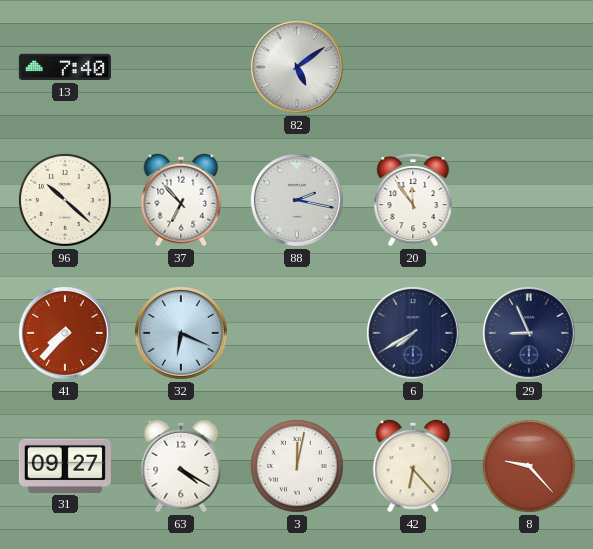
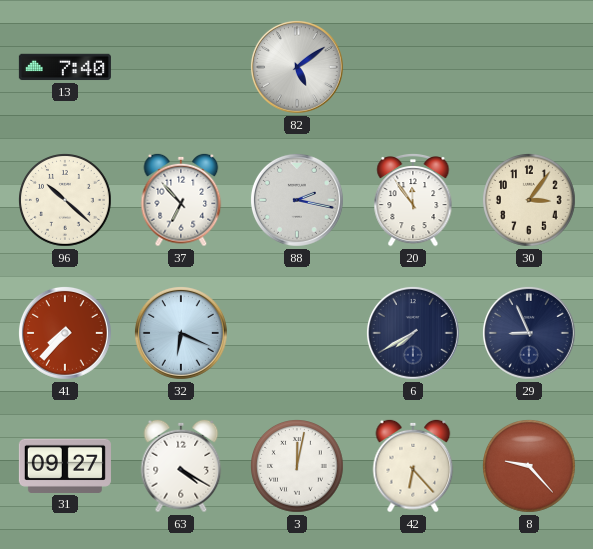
30: none -> 3:06
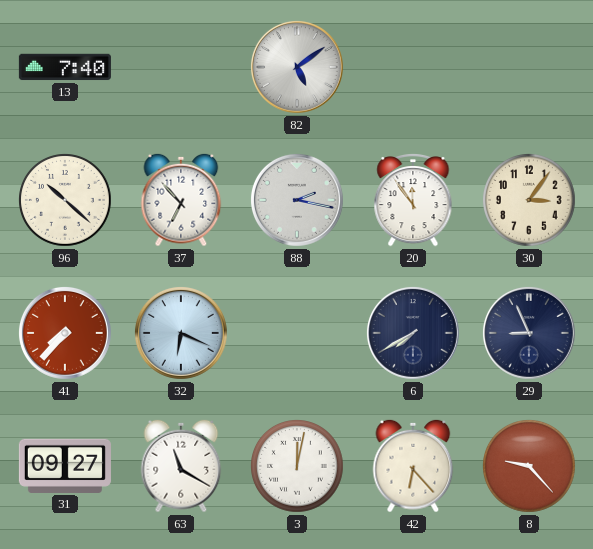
63: 4:20 -> 11:20
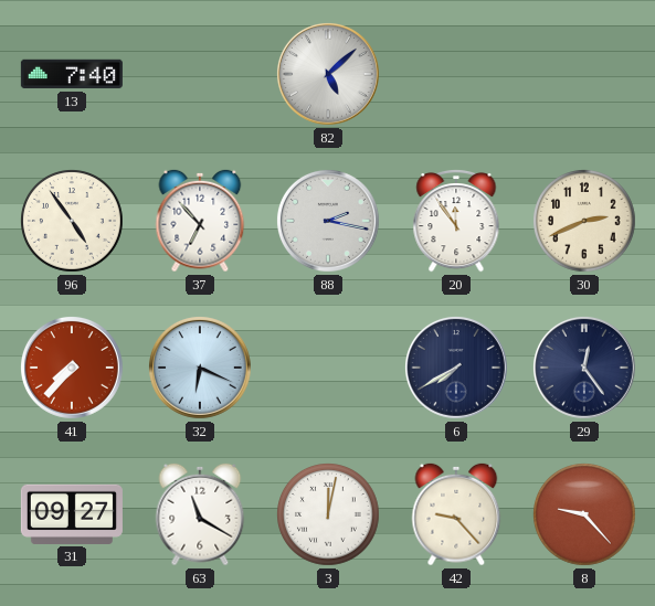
82: 5:09 -> 5:08
96: 10:22 -> 4:54
30: 3:06 -> 2:41
29: 8:56 -> 12:24
42: 6:23 -> 9:23
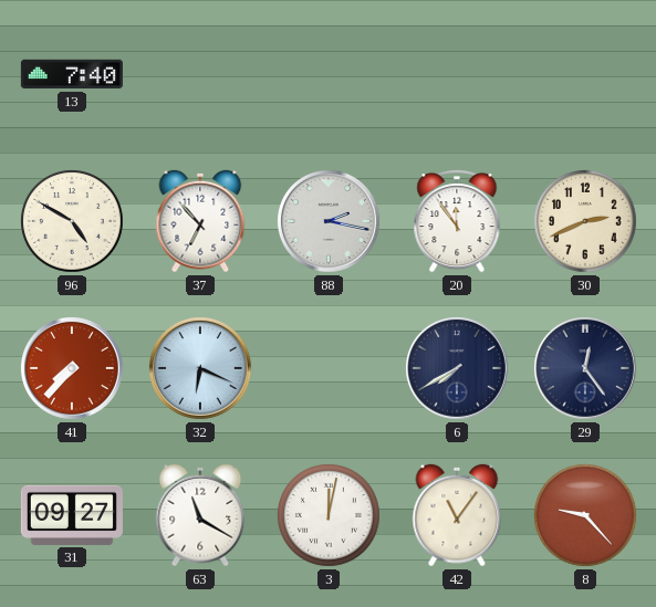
82: 5:08 -> none
96: 4:54 -> 4:50
42: 9:23 -> 11:06
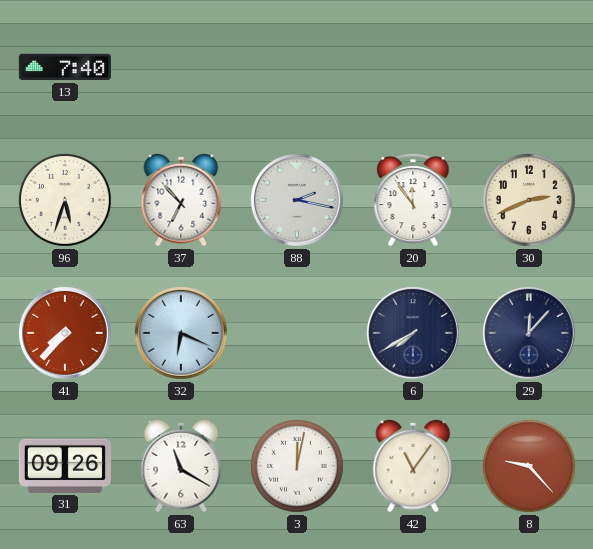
96: 4:50 -> 5:33
29: 12:24 -> 12:07
31: 09:27 -> 09:26
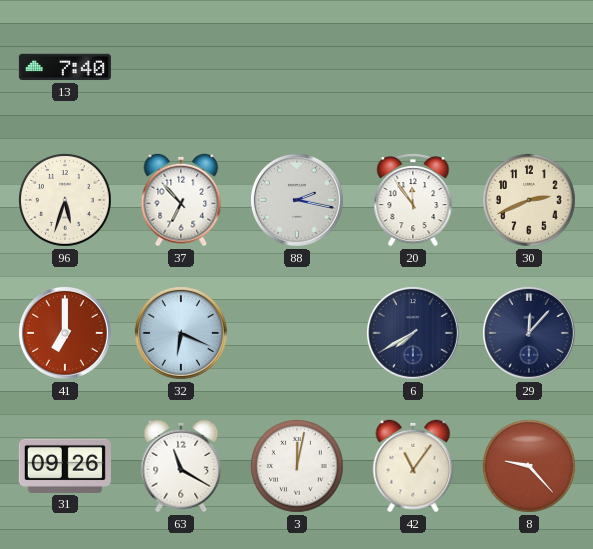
41: 7:37 -> 7:00
